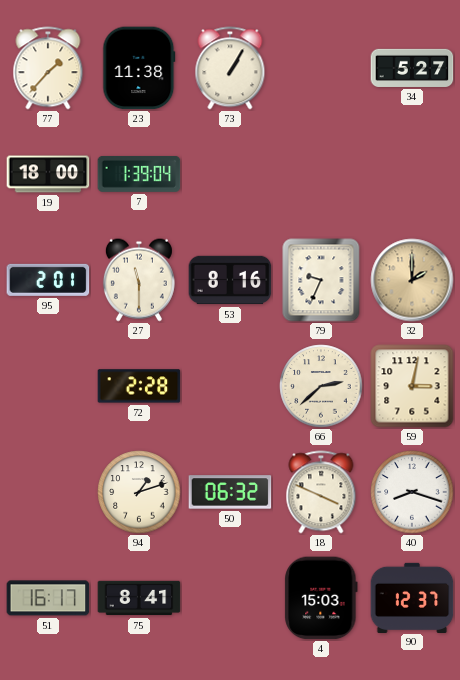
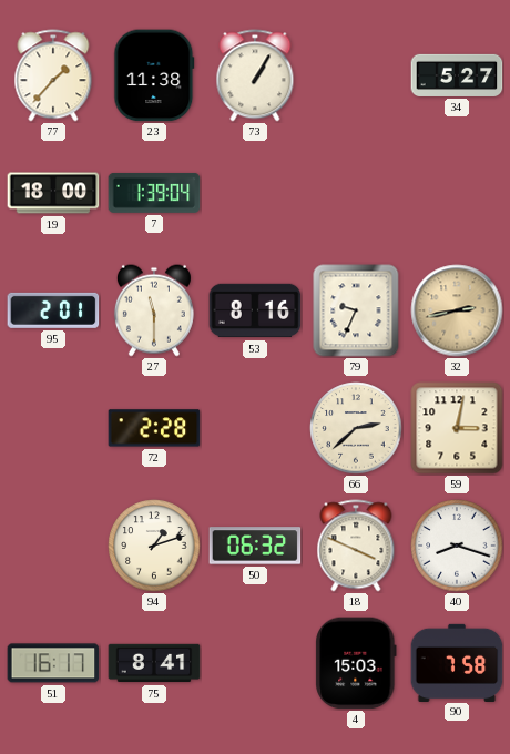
32: 2:00 -> 2:43
90: 12:37 -> 7:58
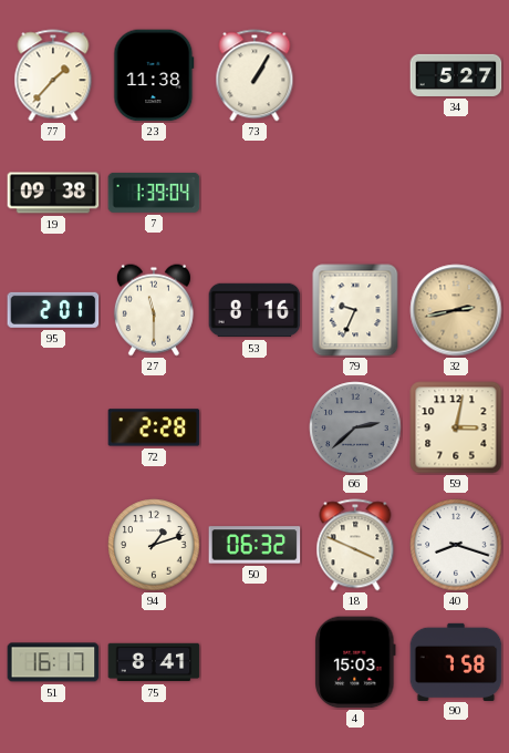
19: 18:00 -> 09:38
66 dial: cream -> grey
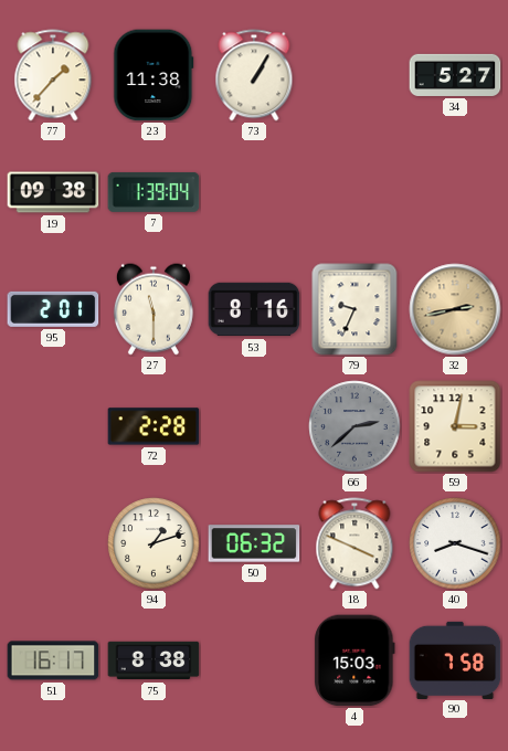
75: 8:41 -> 8:38
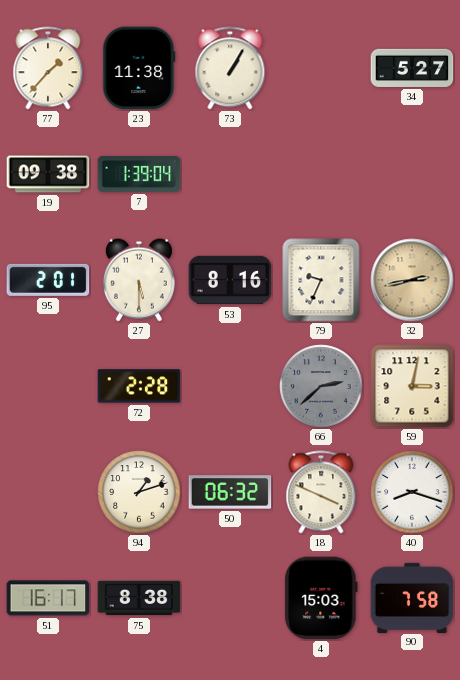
27: 11:30 -> 5:30
